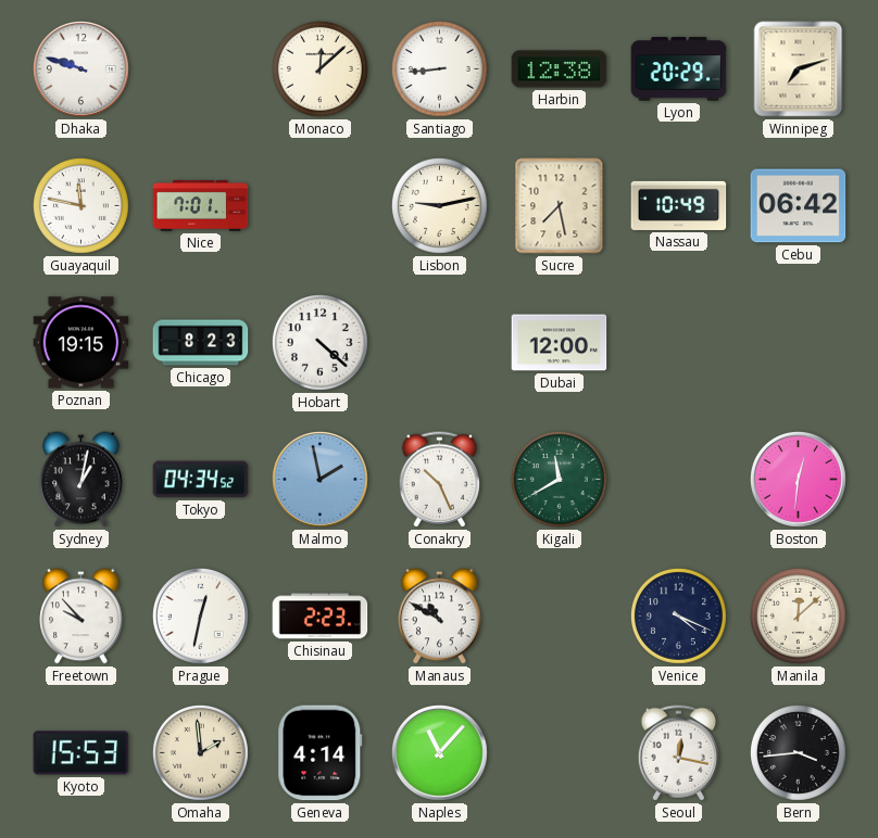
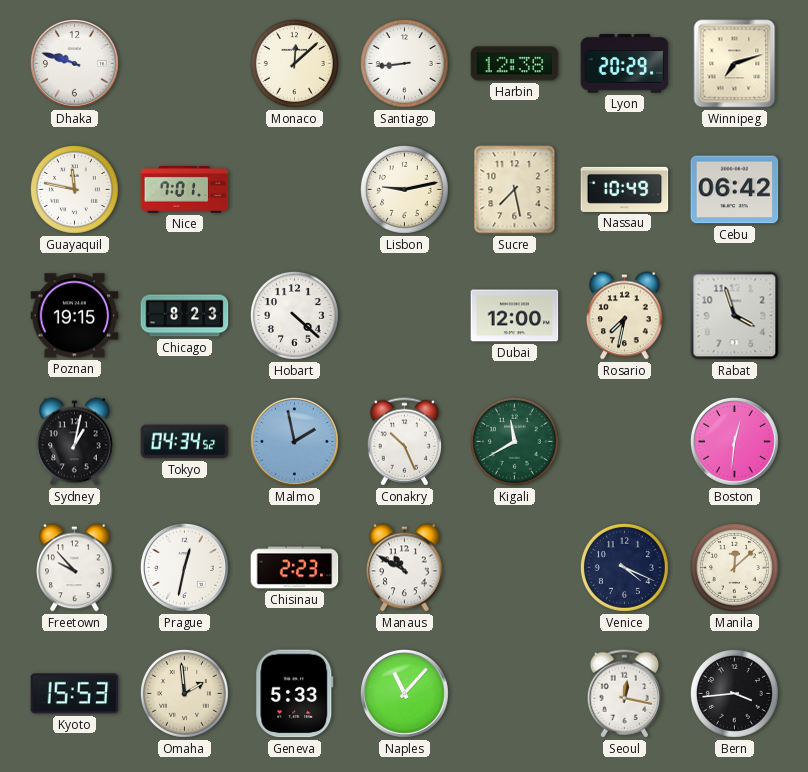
Rosario: none -> 7:32
Rabat: none -> 3:57
Geneva: 4:14 -> 5:33
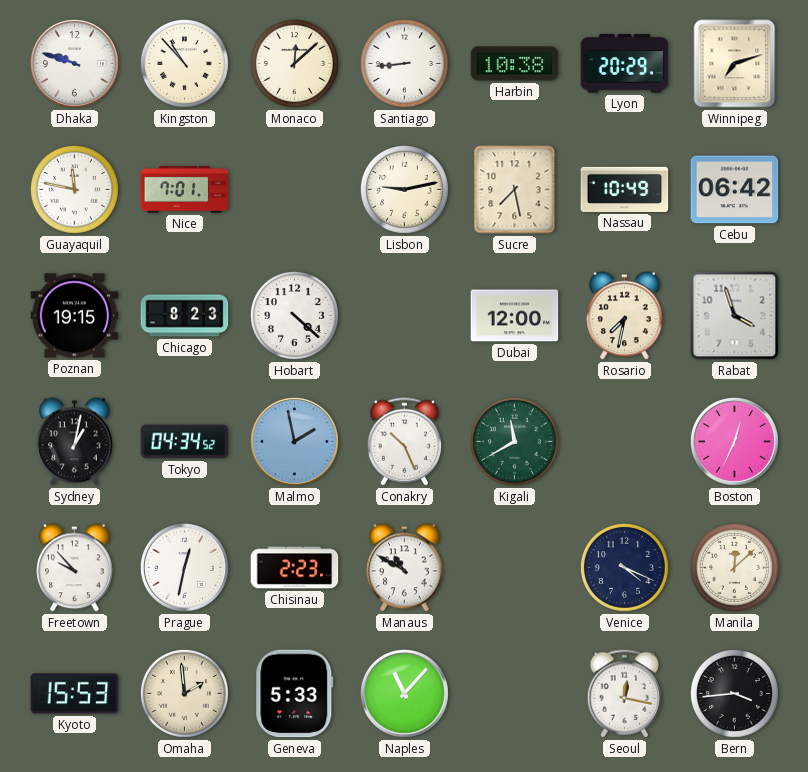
Kingston: none -> 10:53
Harbin: 12:38 -> 10:38
Boston: 12:31 -> 12:34
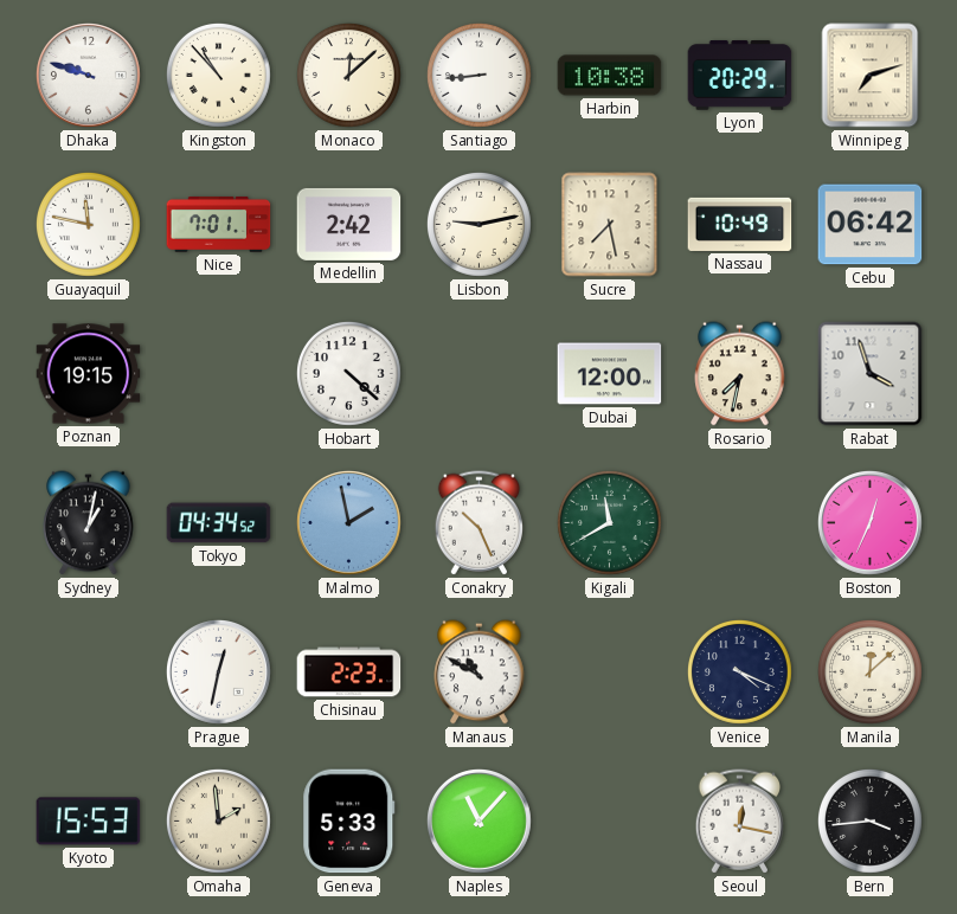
Medellin: none -> 2:42
Chicago: 8:23 -> none
Freetown: 9:53 -> none
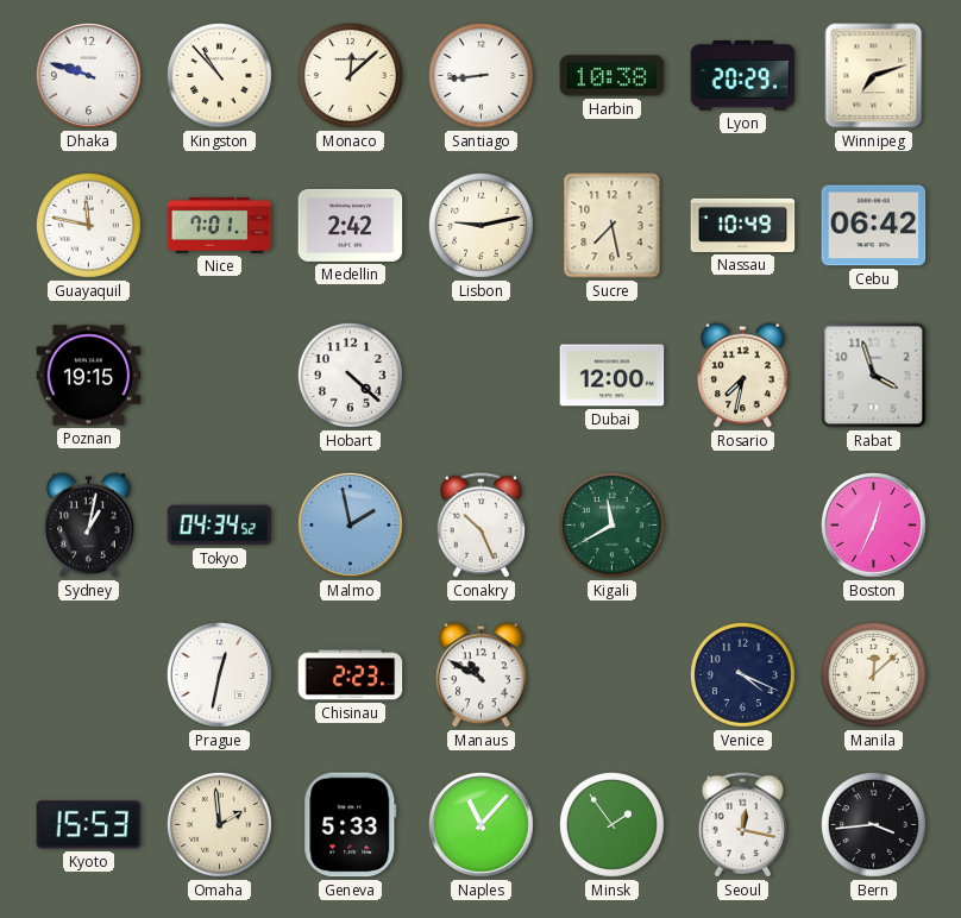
Minsk: none -> 1:54
